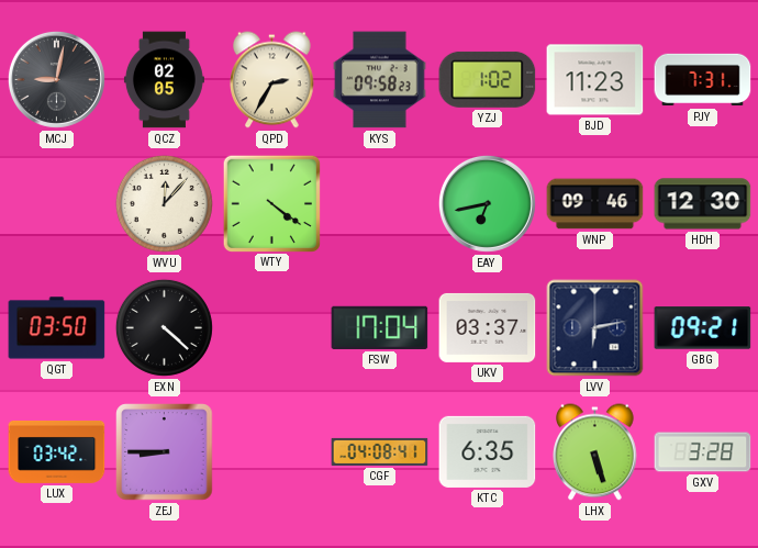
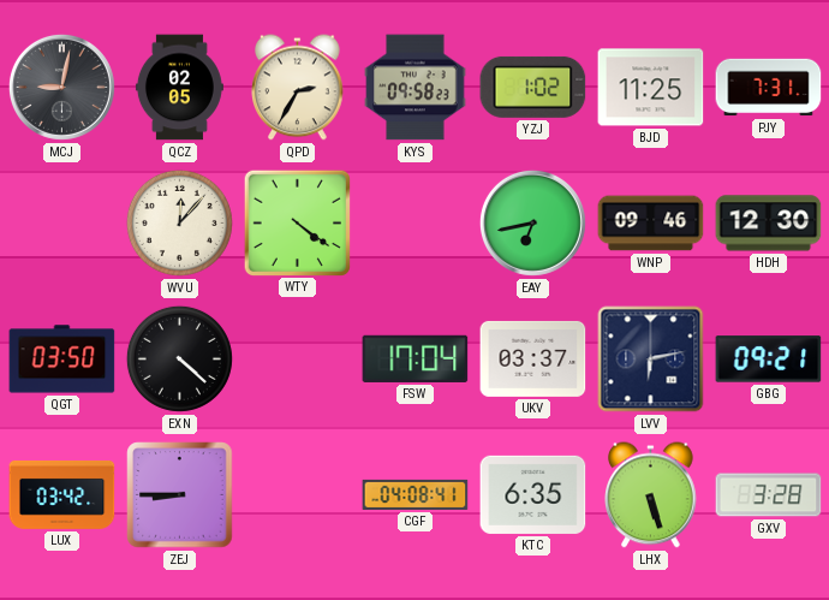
BJD: 11:23 -> 11:25
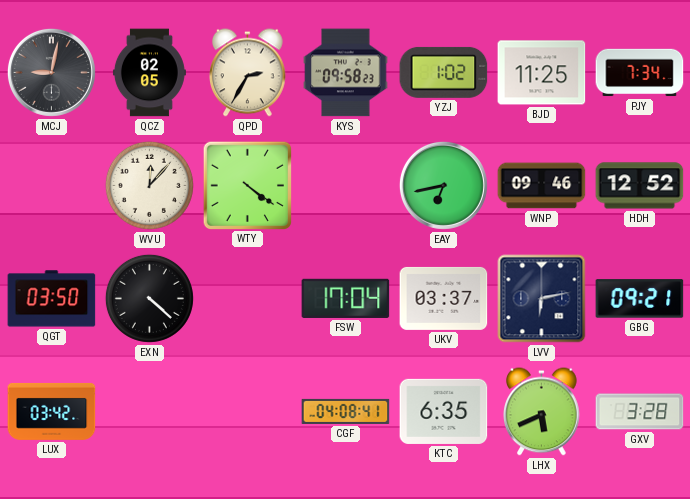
PJY: 7:31 -> 7:34
HDH: 12:30 -> 12:52
ZEJ: 8:45 -> none
LHX: 5:27 -> 5:41
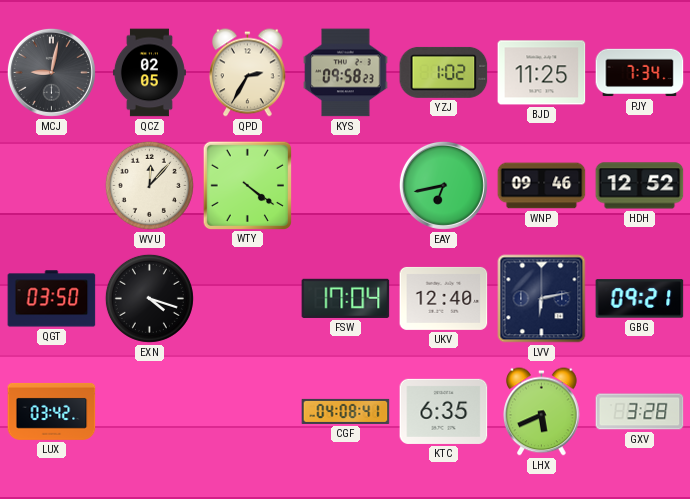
EXN: 4:22 -> 4:18
UKV: 03:37 -> 12:40
